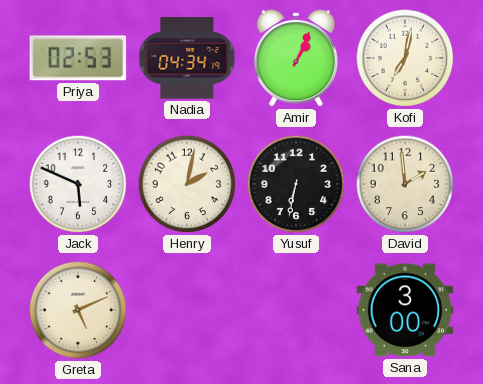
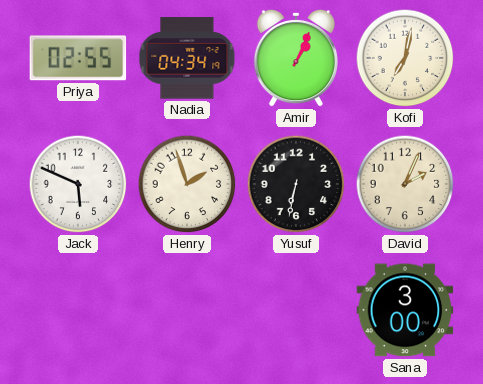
Priya: 02:53 -> 02:55
Henry: 2:02 -> 1:57
David: 1:59 -> 2:04
Greta: 5:11 -> none
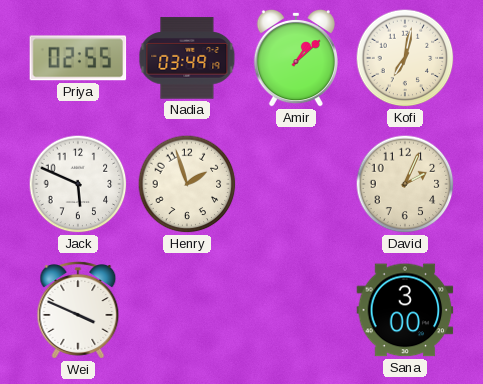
Nadia: 04:34 -> 03:49
Amir: 1:04 -> 1:08
Yusuf: 6:32 -> none
Wei: none -> 3:49
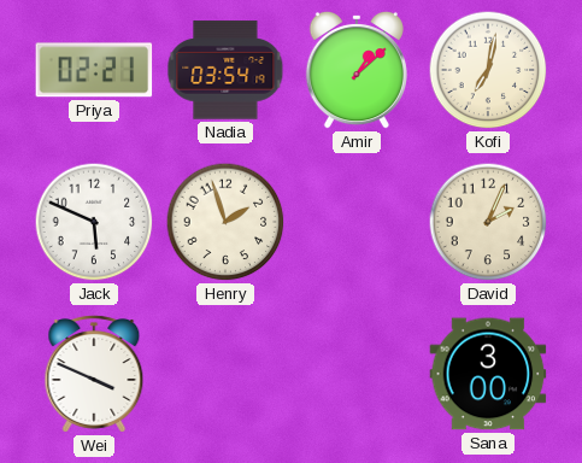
Priya: 02:55 -> 02:21
Nadia: 03:49 -> 03:54
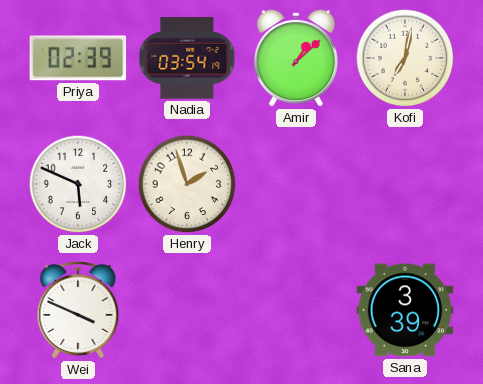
Priya: 02:21 -> 02:39
David: 2:04 -> none
Sana: 3:00 -> 3:39
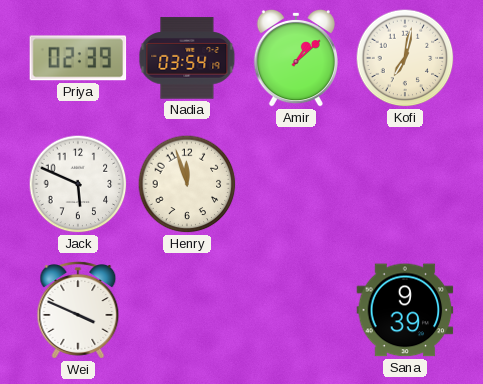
Henry: 1:57 -> 11:57
Sana: 3:39 -> 9:39
